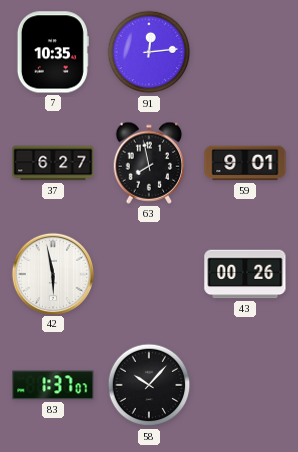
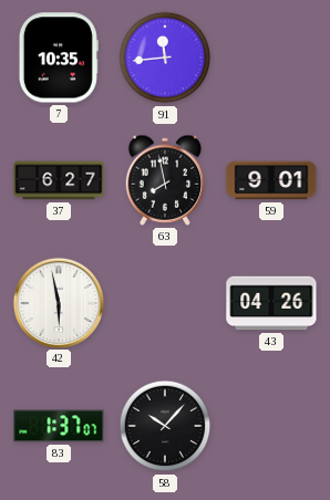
91: 12:14 -> 11:44
43: 00:26 -> 04:26
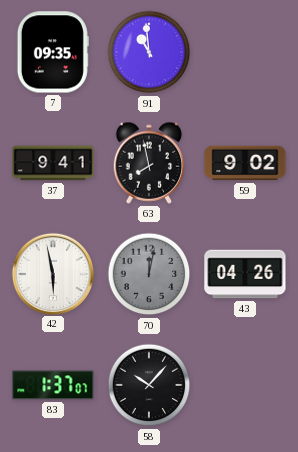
7: 10:35 -> 09:35
91: 11:44 -> 10:59
37: 6:27 -> 9:41
59: 9:01 -> 9:02
70: none -> 12:02
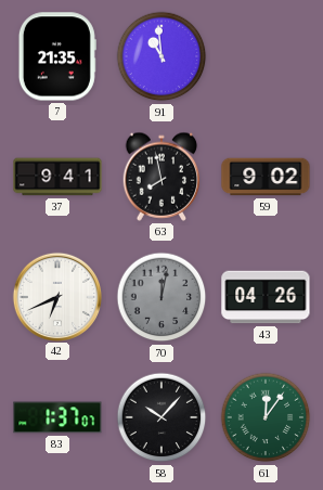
7: 09:35 -> 21:35
42: 5:58 -> 6:41
61: none -> 12:06
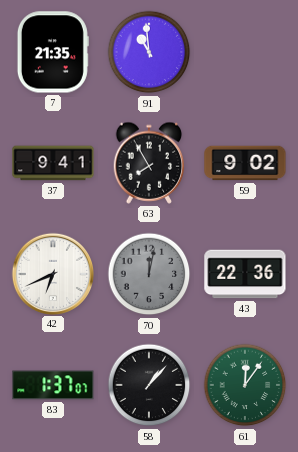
63: 7:58 -> 7:55
43: 04:26 -> 22:36
58: 10:07 -> 1:07
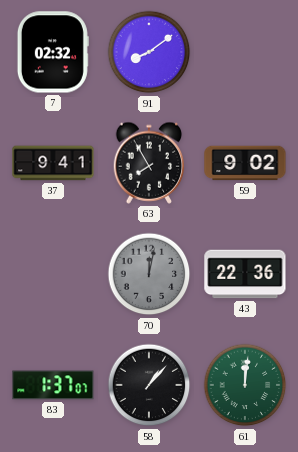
7: 21:35 -> 02:32
91: 10:59 -> 8:09
42: 6:41 -> none
61: 12:06 -> 12:01
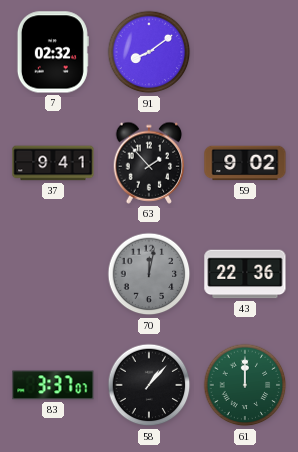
63: 7:55 -> 1:53
83: 1:37 -> 3:37
61: 12:01 -> 12:00
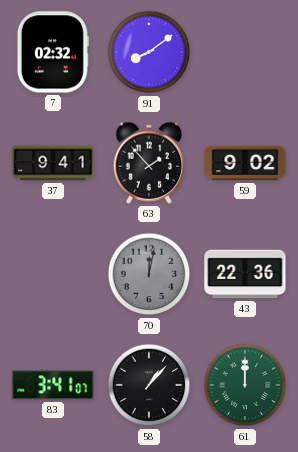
83: 3:37 -> 3:41
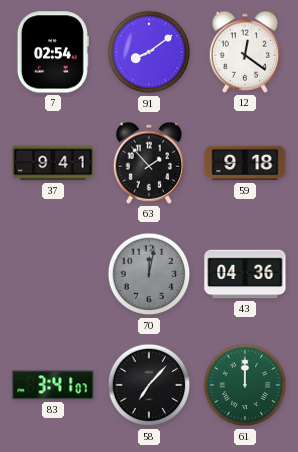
7: 02:32 -> 02:54
12: none -> 12:21
59: 9:02 -> 9:18
43: 22:36 -> 04:36
58: 1:07 -> 7:07
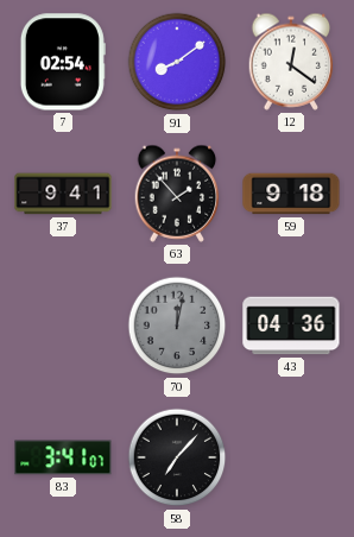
61: 12:00 -> none
